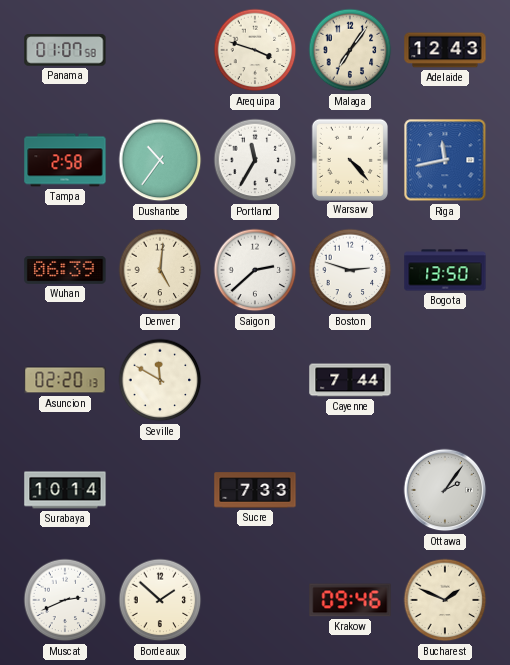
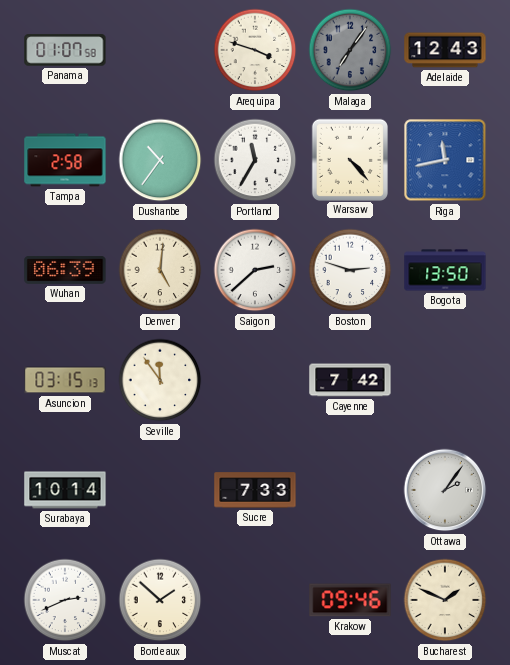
Malaga dial: cream -> grey
Asuncion: 02:20 -> 03:15
Seville: 11:50 -> 11:54
Cayenne: 7:44 -> 7:42
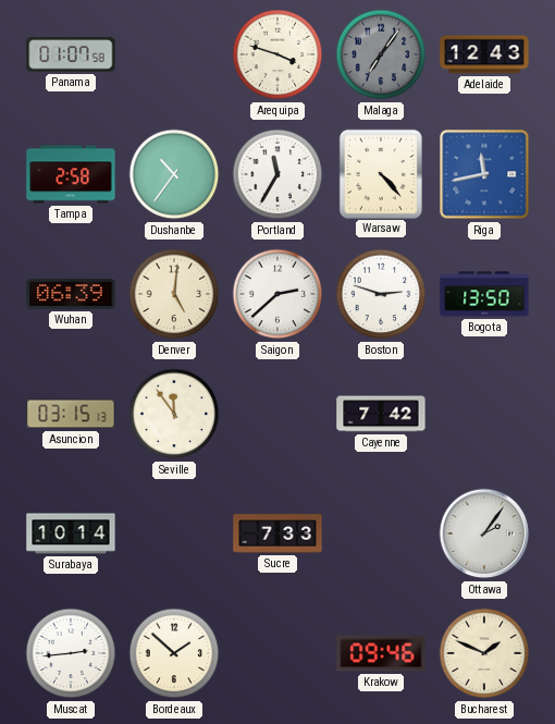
Muscat: 2:41 -> 2:44
